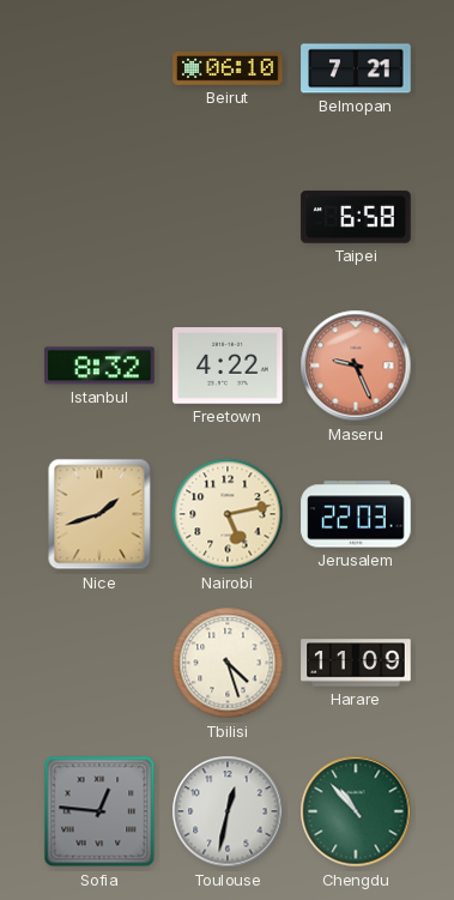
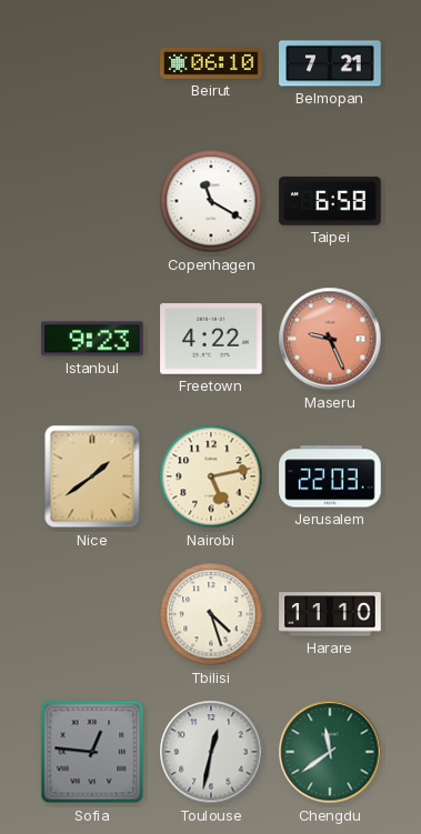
Copenhagen: none -> 11:20
Istanbul: 8:32 -> 9:23
Nice: 1:42 -> 1:39
Harare: 11:09 -> 11:10
Chengdu: 10:53 -> 11:39
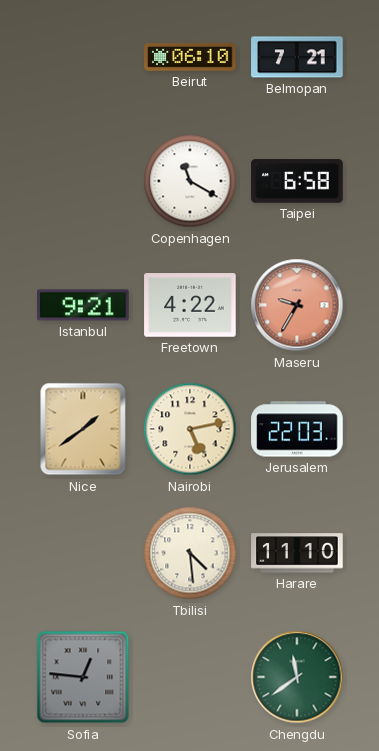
Istanbul: 9:23 -> 9:21
Maseru: 9:26 -> 9:35
Tbilisi: 4:27 -> 4:29
Toulouse: 12:32 -> none
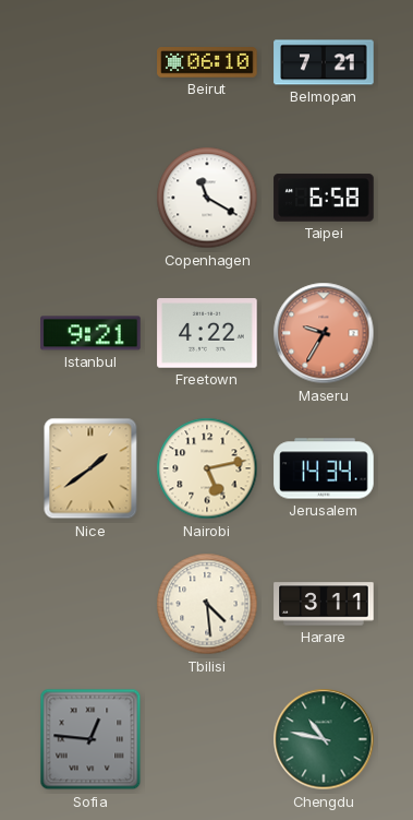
Jerusalem: 22:03 -> 14:34
Harare: 11:10 -> 3:11
Chengdu: 11:39 -> 10:47
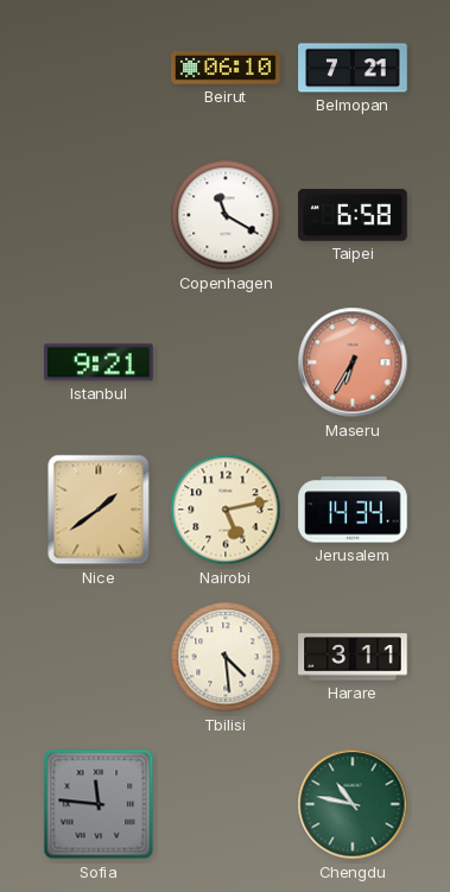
Freetown: 4:22 -> none
Maseru: 9:35 -> 6:35
Sofia: 12:46 -> 11:46
